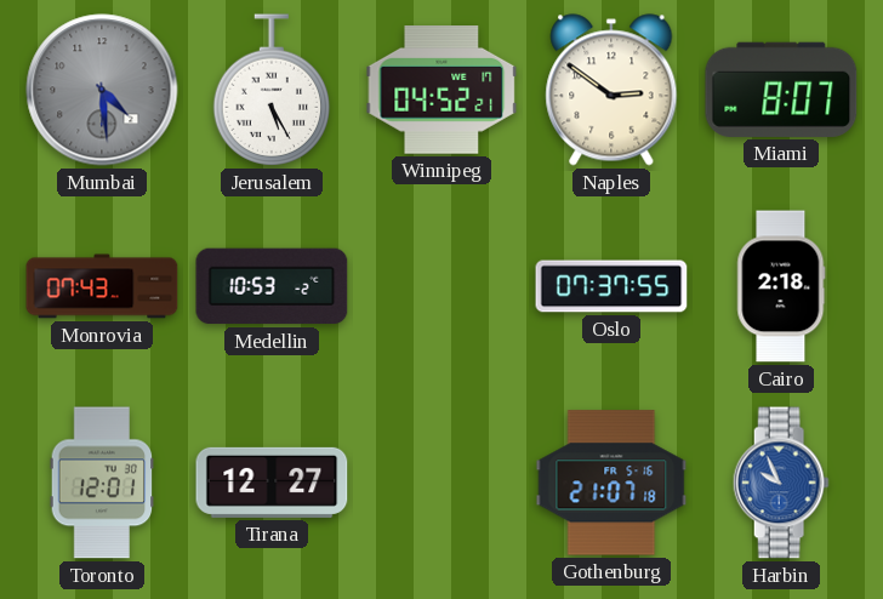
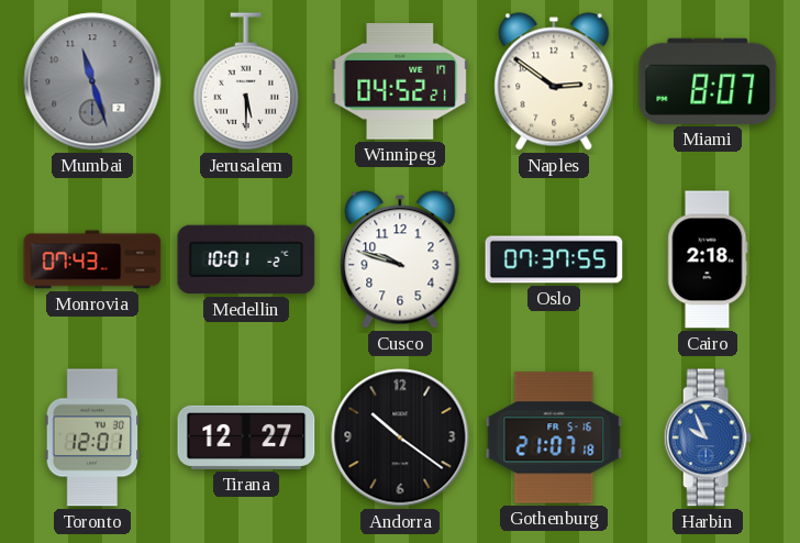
Mumbai: 4:29 -> 11:27
Jerusalem: 5:25 -> 5:30
Medellin: 10:53 -> 10:01
Cusco: none -> 9:48
Andorra: none -> 10:21
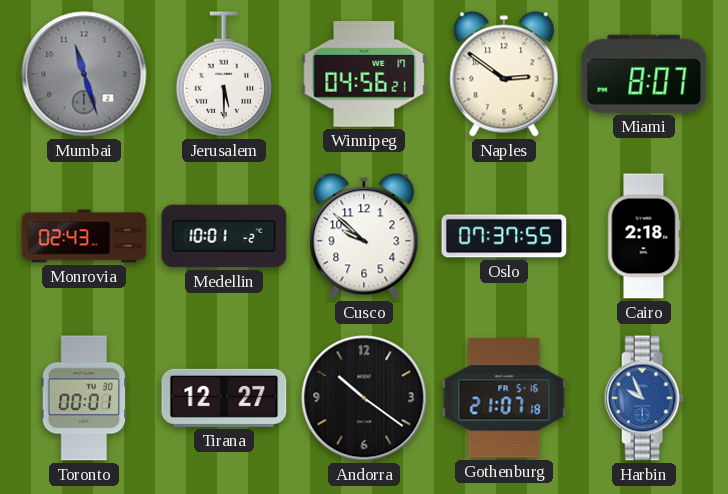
Winnipeg: 04:52 -> 04:56
Monrovia: 07:43 -> 02:43
Cusco: 9:48 -> 9:52
Toronto: 12:01 -> 00:01
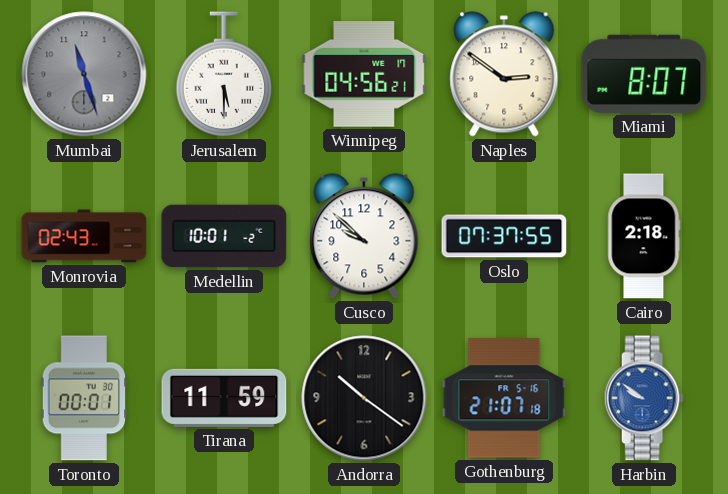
Tirana: 12:27 -> 11:59
Harbin: 9:56 -> 9:51
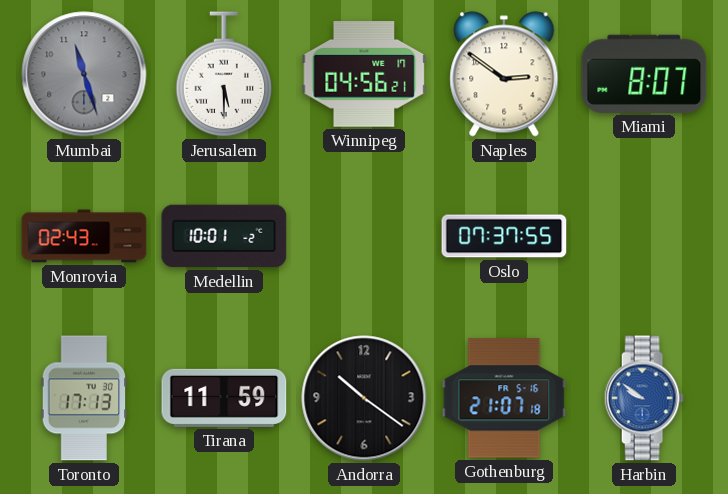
Cusco: 9:52 -> none
Cairo: 2:18 -> none
Toronto: 00:01 -> 17:13
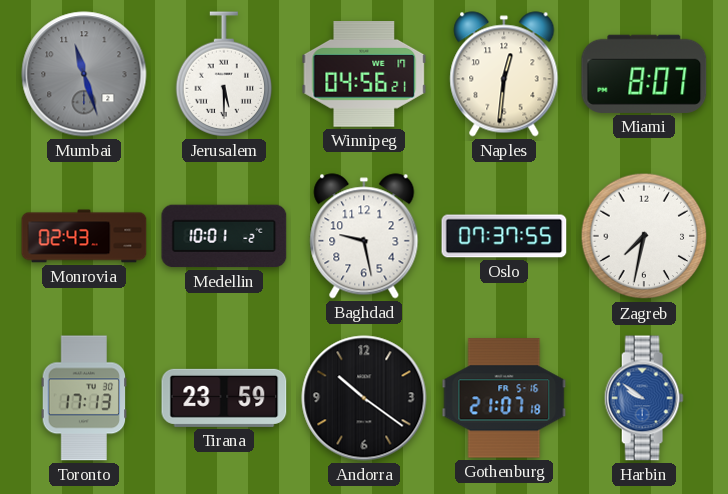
Naples: 2:51 -> 12:31
Baghdad: none -> 9:28
Zagreb: none -> 7:32
Tirana: 11:59 -> 23:59
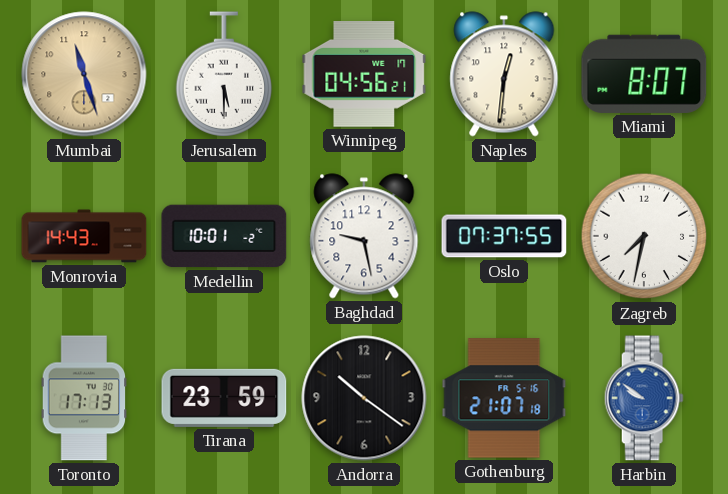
Mumbai dial: grey -> champagne
Monrovia: 02:43 -> 14:43
